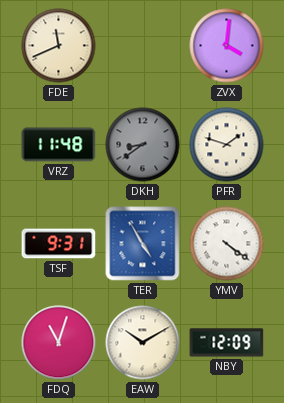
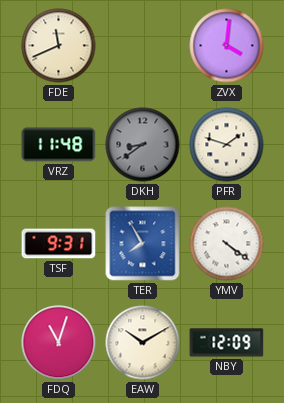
TER: 4:55 -> 7:55
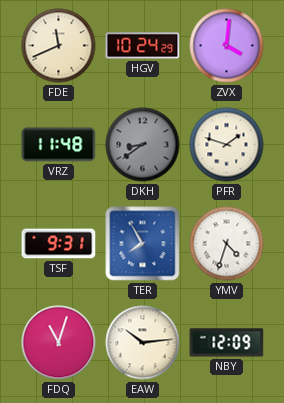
HGV: none -> 10:24
YMV: 4:21 -> 4:33
EAW: 10:10 -> 10:14
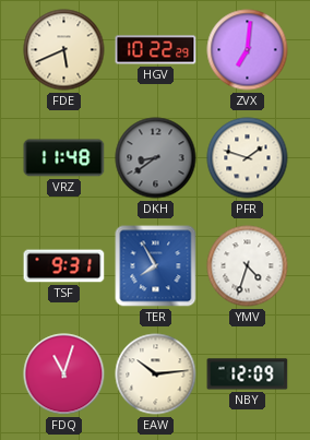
FDE: 11:41 -> 5:41
HGV: 10:24 -> 10:22
ZVX: 4:01 -> 7:01
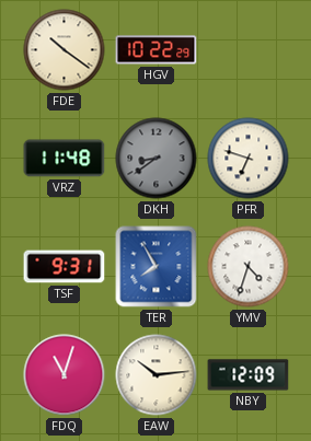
FDE: 5:41 -> 10:21
ZVX: 7:01 -> none
PFR: 1:48 -> 6:48
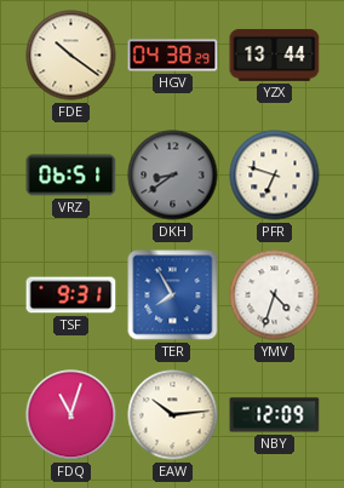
HGV: 10:22 -> 04:38
YZX: none -> 13:44
VRZ: 11:48 -> 06:51
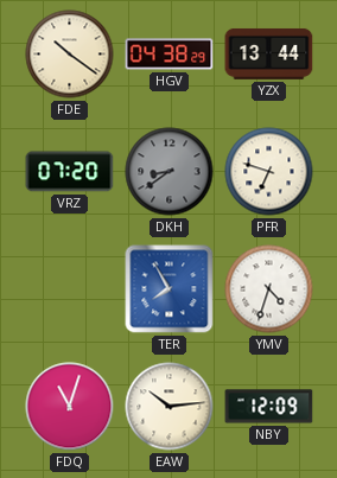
VRZ: 06:51 -> 07:20
TSF: 9:31 -> none
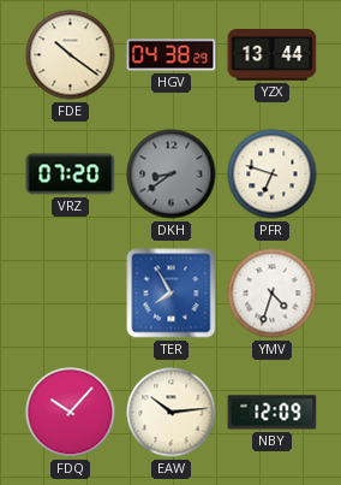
FDQ: 11:03 -> 10:07
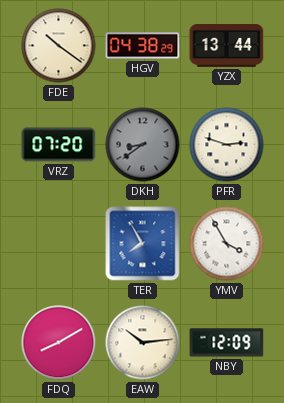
PFR: 6:48 -> 2:48
YMV: 4:33 -> 3:55
FDQ: 10:07 -> 8:10
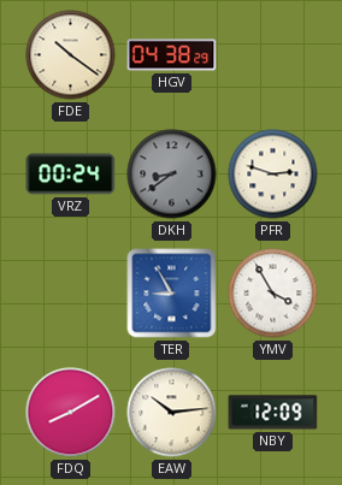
YZX: 13:44 -> none
VRZ: 07:20 -> 00:24
TER: 7:55 -> 8:55
